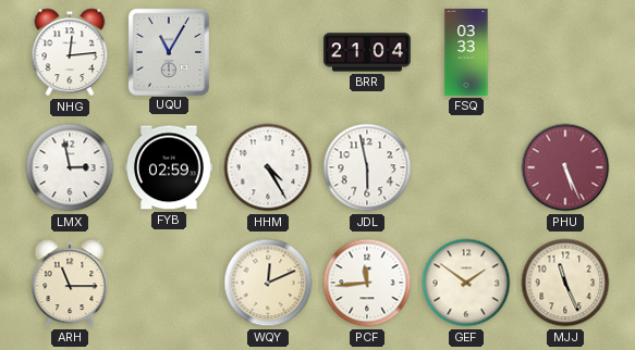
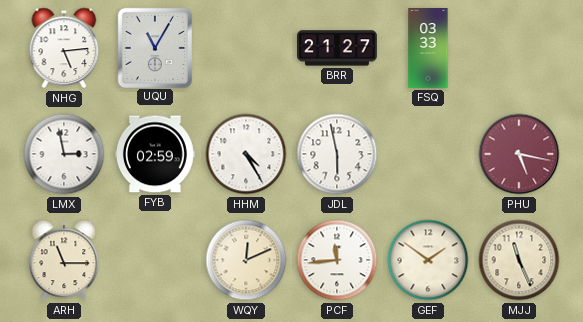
NHG: 12:14 -> 5:14
BRR: 21:04 -> 21:27
PHU: 5:26 -> 5:17
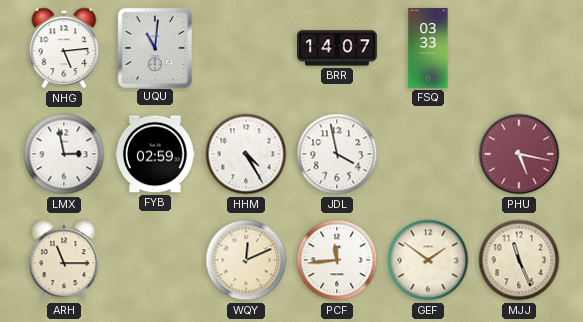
UQU: 11:05 -> 11:01
BRR: 21:27 -> 14:07
JDL: 5:58 -> 3:58
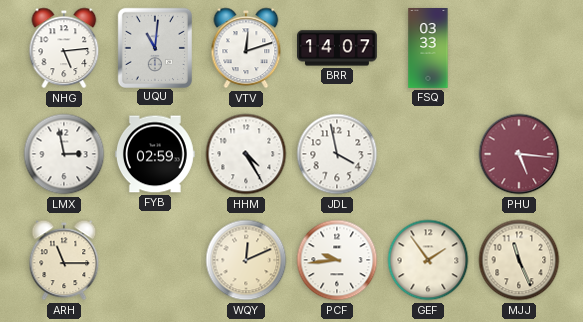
VTV: none -> 12:12
PHU: 5:17 -> 5:16
PCF: 11:44 -> 9:44
GEF: 1:51 -> 1:54
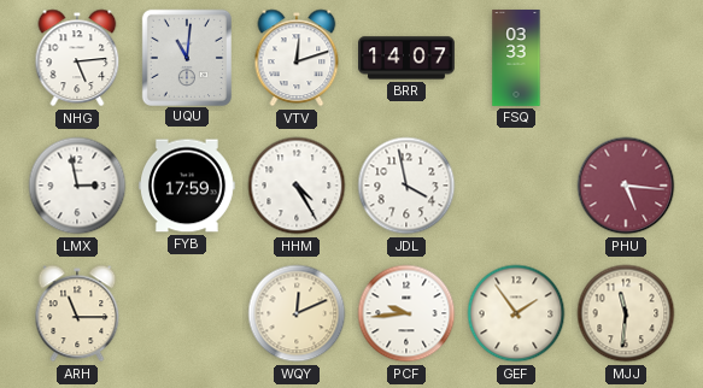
FYB: 02:59 -> 17:59
MJJ: 11:26 -> 11:31
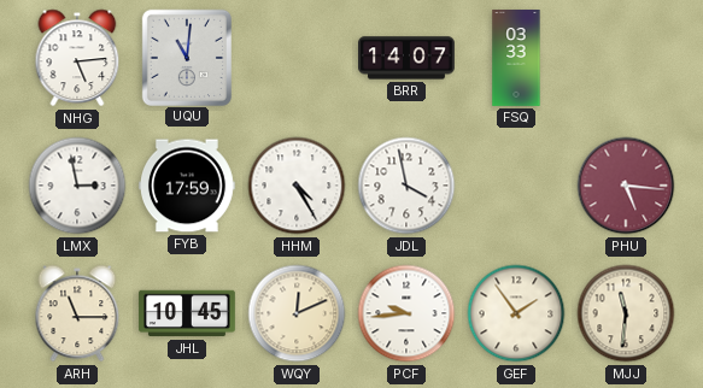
VTV: 12:12 -> none
JHL: none -> 10:45
